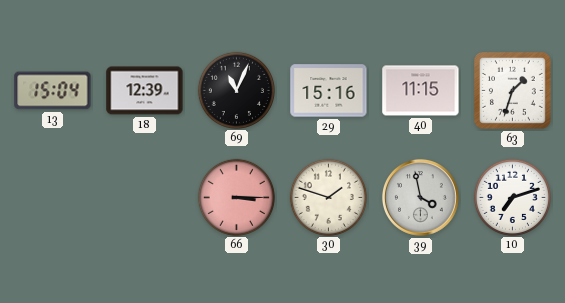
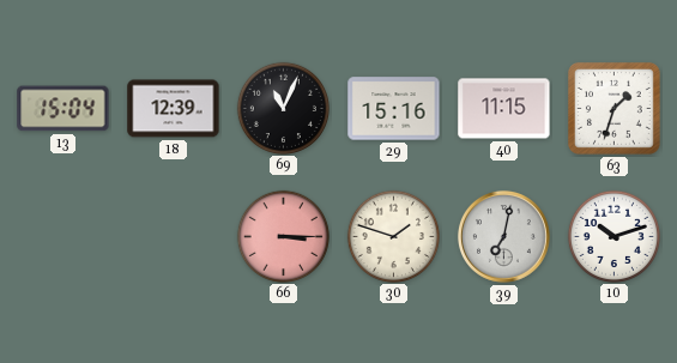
39: 3:58 -> 7:02
10: 7:12 -> 10:12
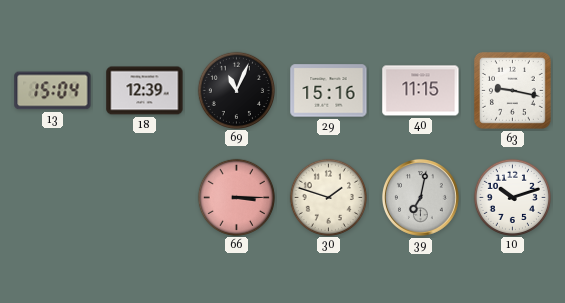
63: 1:33 -> 9:17
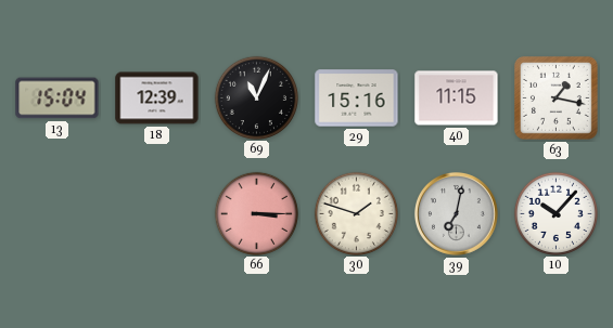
63: 9:17 -> 1:17
10: 10:12 -> 10:07
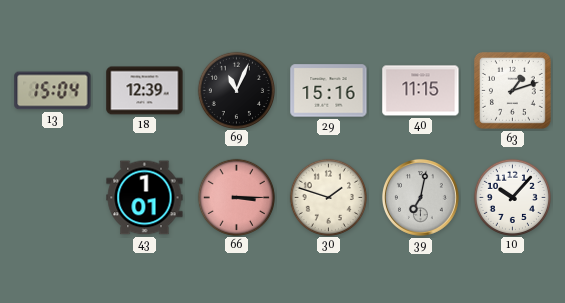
63: 1:17 -> 1:12
43: none -> 1:01
